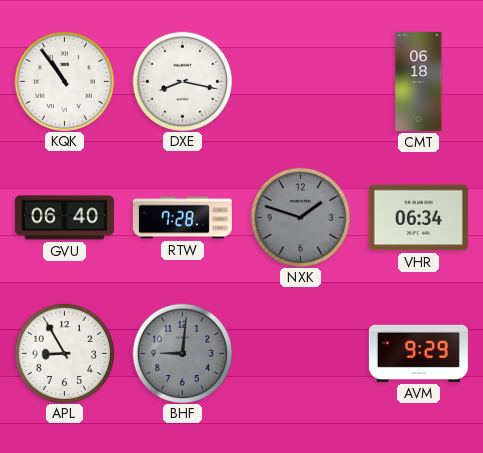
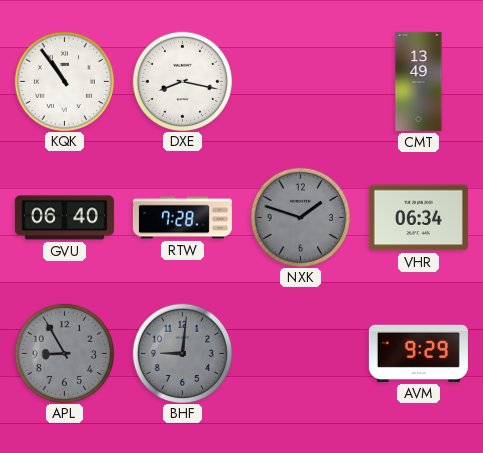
CMT: 06:18 -> 13:49
APL dial: white -> grey
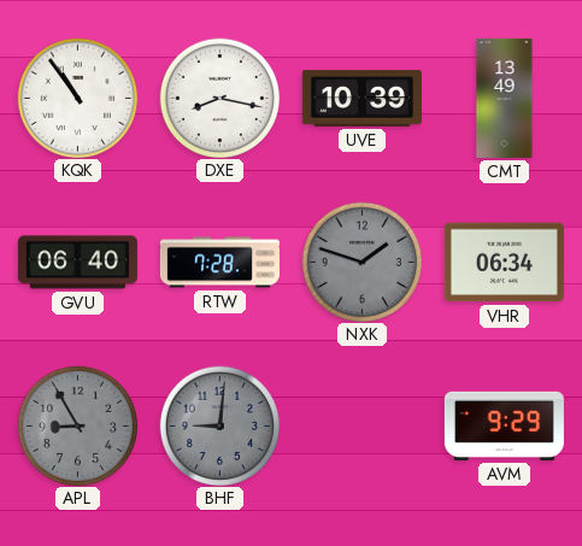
UVE: none -> 10:39
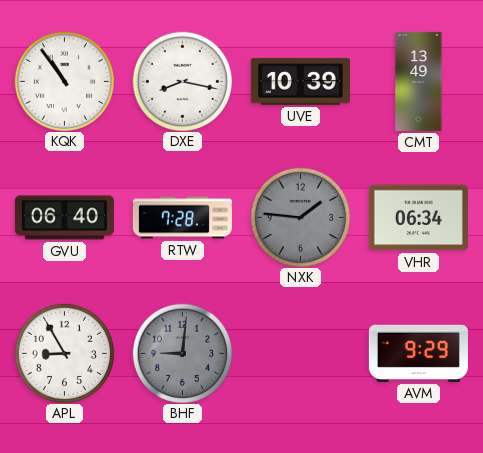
NXK: 1:48 -> 1:46
APL dial: grey -> white
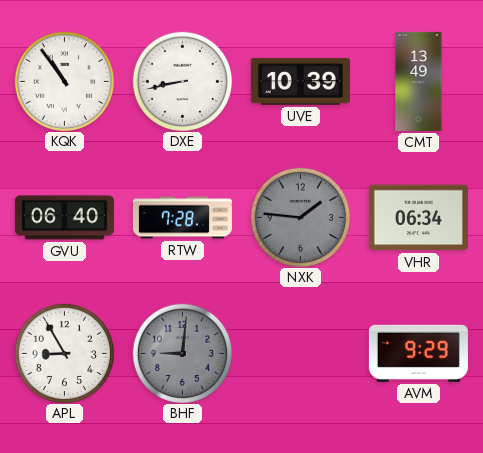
DXE: 8:17 -> 8:43
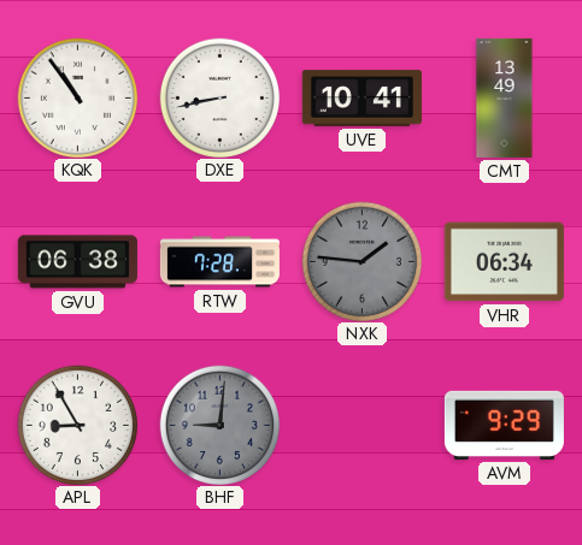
UVE: 10:39 -> 10:41
GVU: 06:40 -> 06:38
